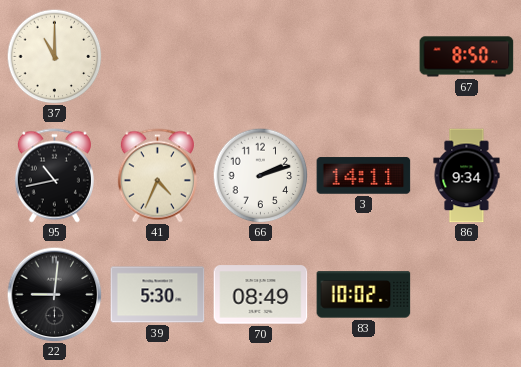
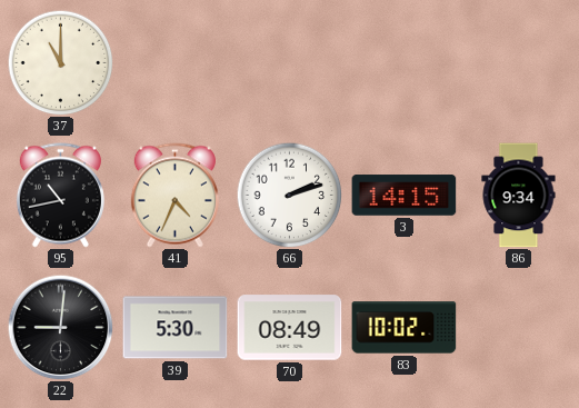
67: 8:50 -> none
3: 14:11 -> 14:15
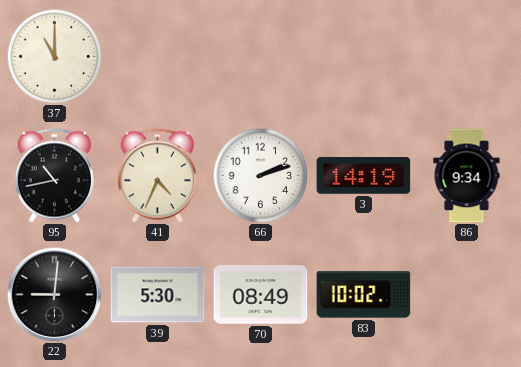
3: 14:15 -> 14:19
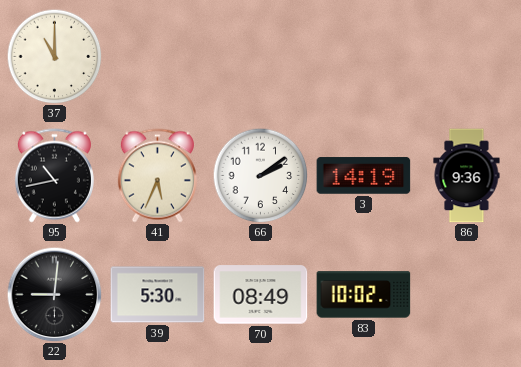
41: 4:34 -> 5:34
66: 2:12 -> 2:09
86: 9:34 -> 9:36
